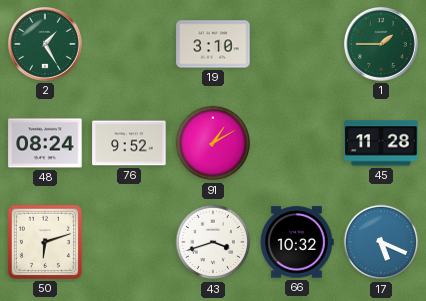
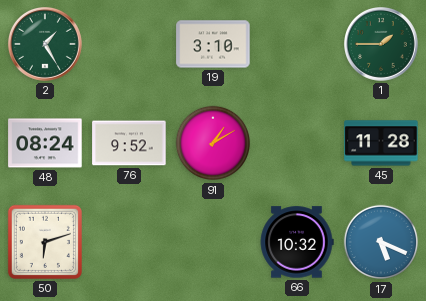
43: 3:42 -> none
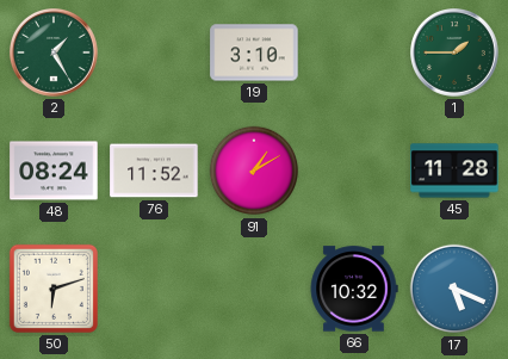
76: 9:52 -> 11:52
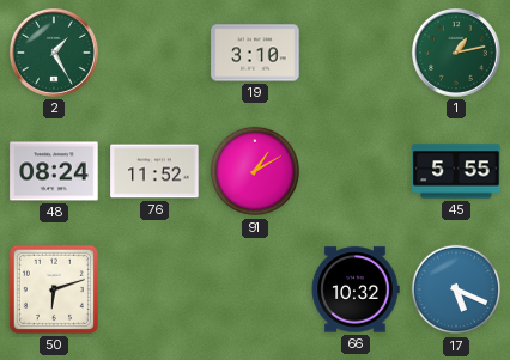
1: 1:45 -> 1:13
45: 11:28 -> 5:55
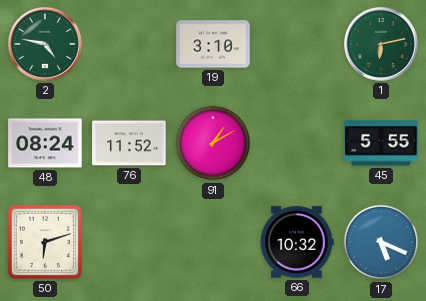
2: 1:25 -> 4:47
1: 1:13 -> 6:13
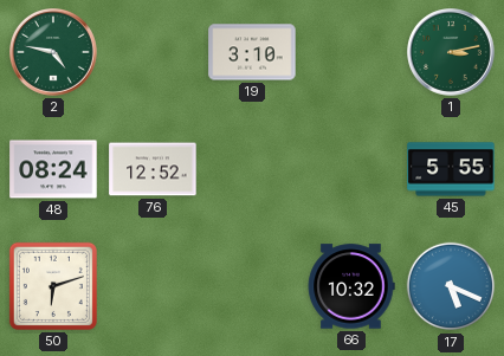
1: 6:13 -> 3:13
76: 11:52 -> 12:52
91: 1:10 -> none
